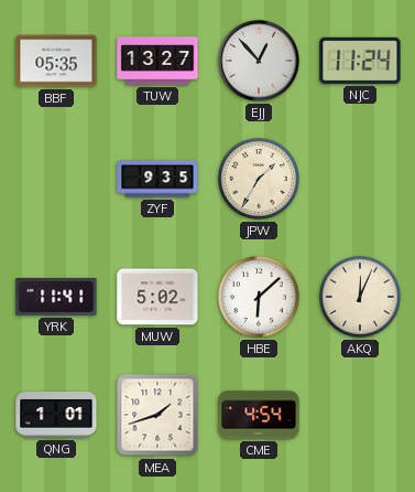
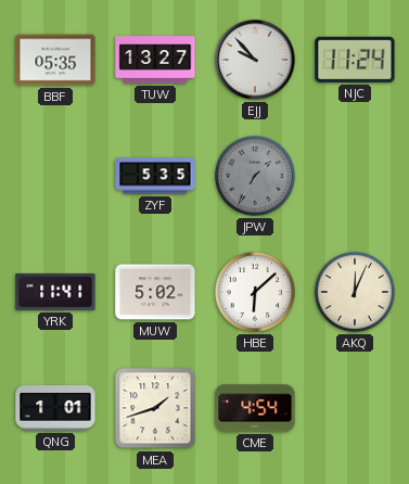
EJJ: 12:53 -> 9:53
ZYF: 9:35 -> 5:35
JPW dial: cream -> grey
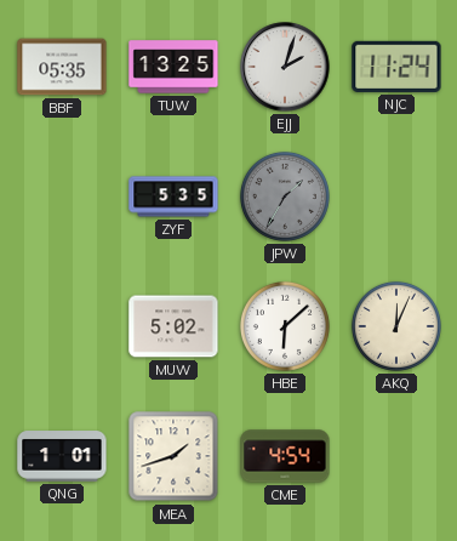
TUW: 13:27 -> 13:25
EJJ: 9:53 -> 2:03
YRK: 11:41 -> none
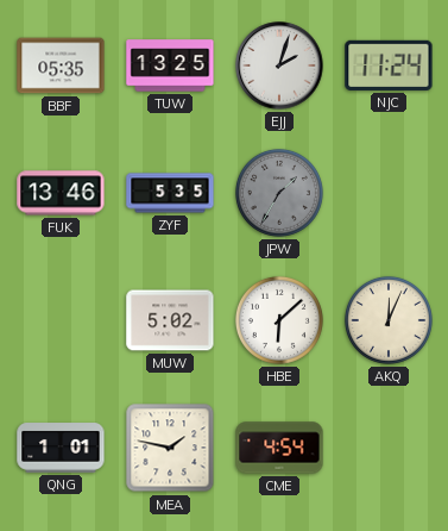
FUK: none -> 13:46
MEA: 1:42 -> 1:47
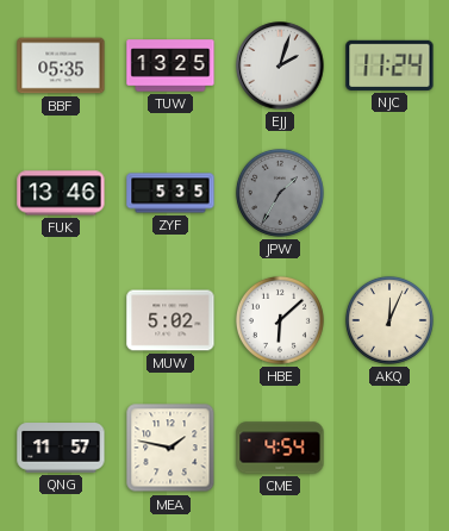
QNG: 1:01 -> 11:57
